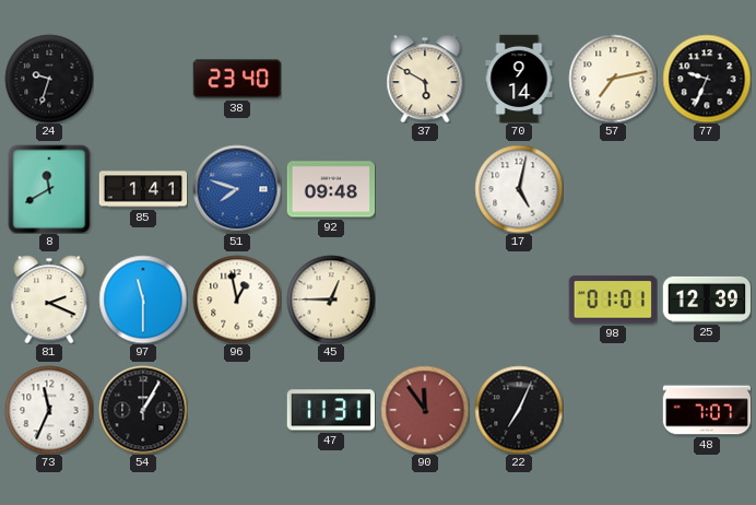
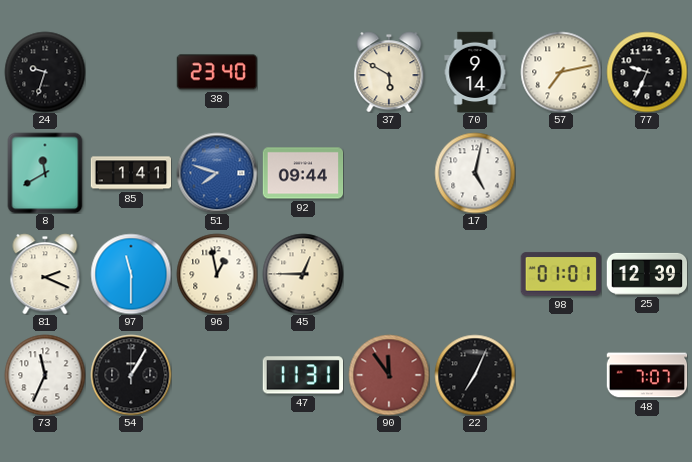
92: 09:48 -> 09:44
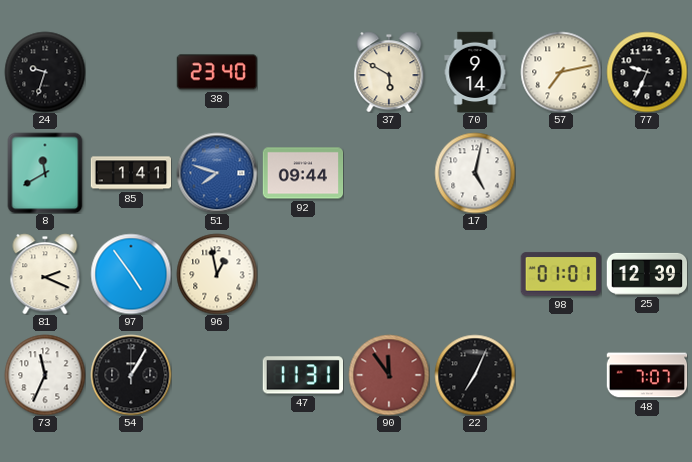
97: 11:30 -> 4:54
45: 12:45 -> none
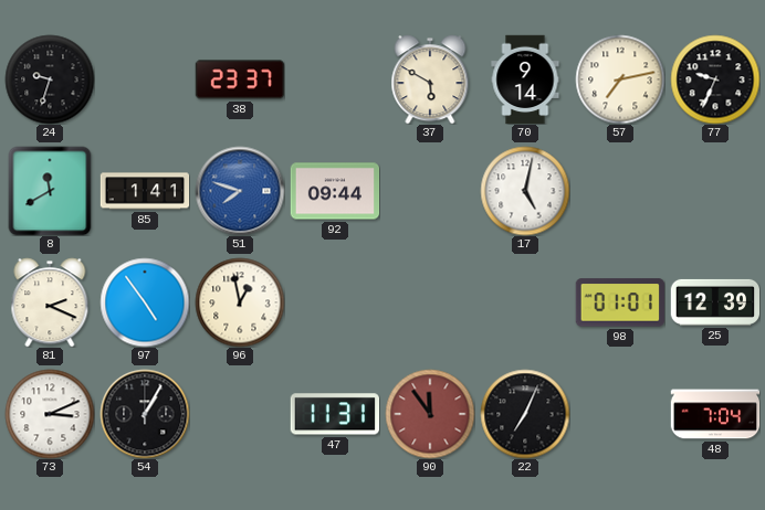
38: 23:40 -> 23:37
73: 11:34 -> 3:11
48: 7:07 -> 7:04
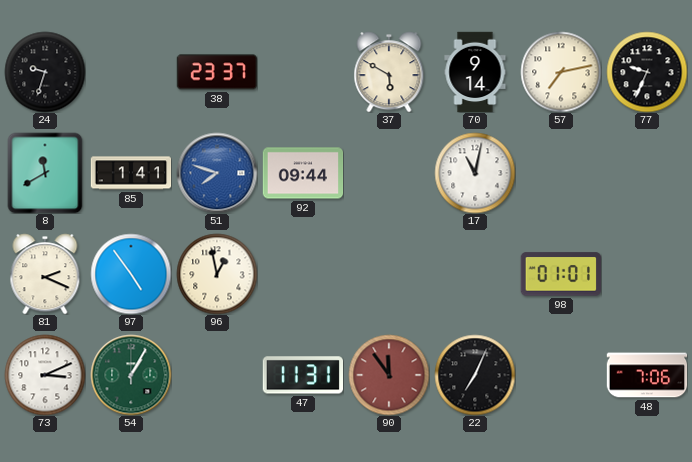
17: 5:02 -> 11:02
25: 12:39 -> none
54 dial: black -> green
48: 7:04 -> 7:06
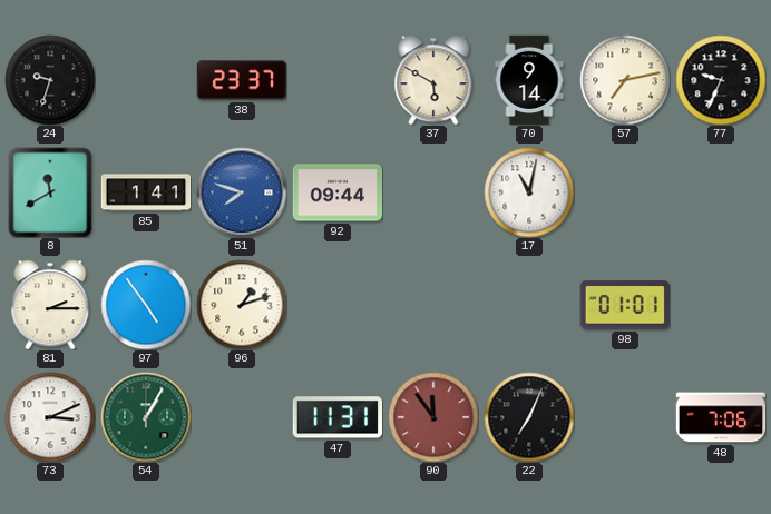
81: 2:19 -> 2:15
96: 12:58 -> 1:12
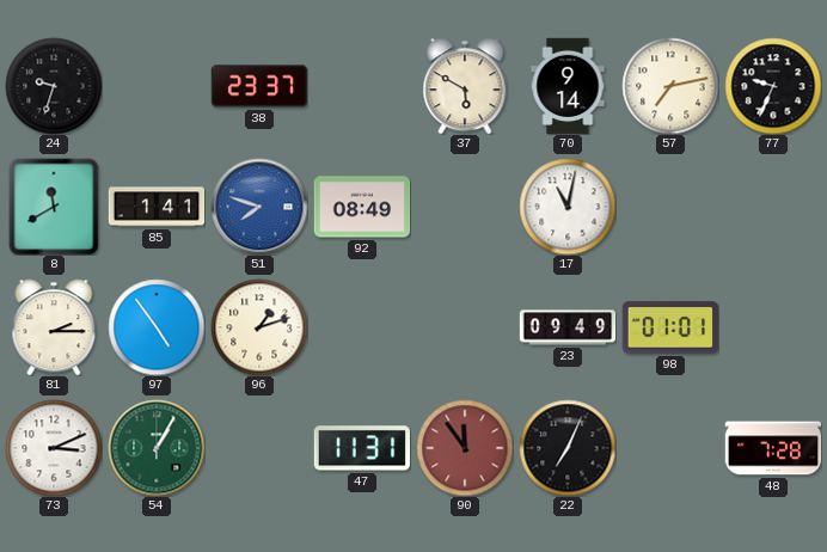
92: 09:44 -> 08:49
23: none -> 09:49
48: 7:06 -> 7:28
